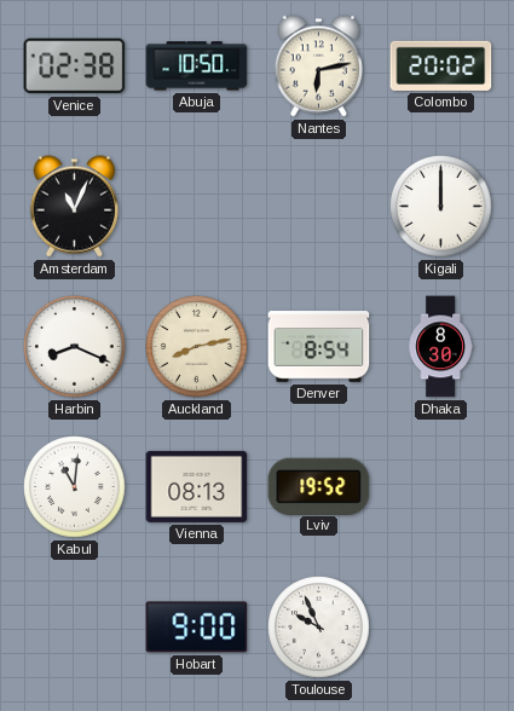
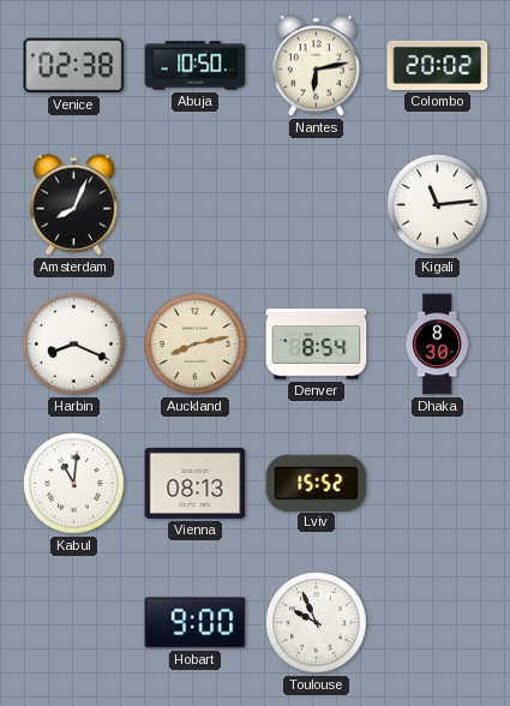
Amsterdam: 11:04 -> 8:04
Kigali: 12:00 -> 11:14
Lviv: 19:52 -> 15:52
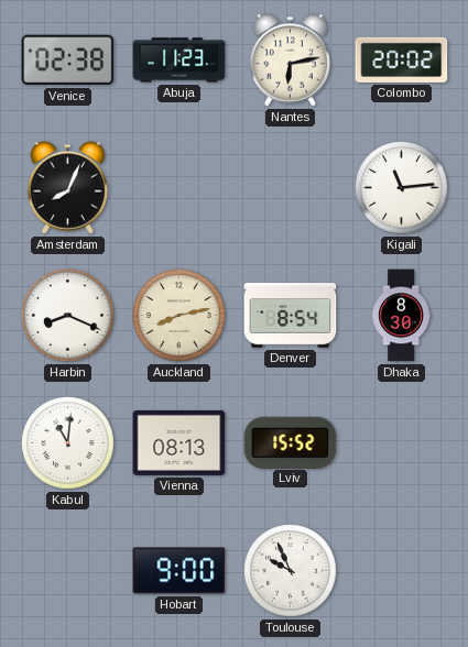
Abuja: 10:50 -> 11:23
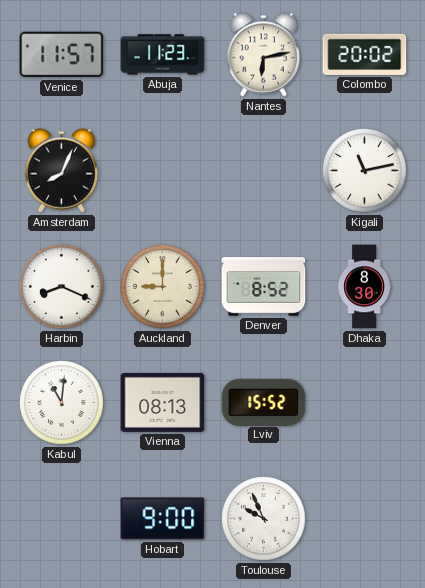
Venice: 02:38 -> 11:57
Kigali: 11:14 -> 11:13
Auckland: 8:13 -> 9:00
Denver: 8:54 -> 8:52
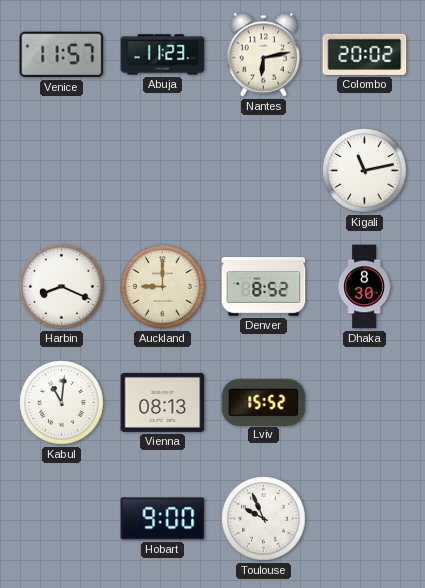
Amsterdam: 8:04 -> none
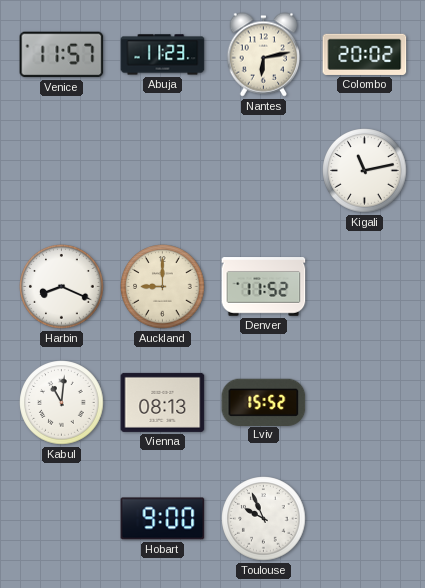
Denver: 8:52 -> 11:52
Dhaka: 8:30 -> none
